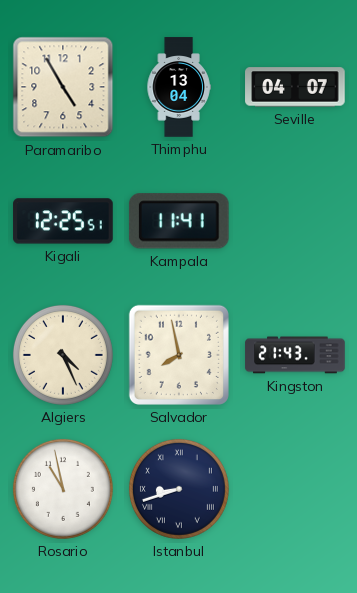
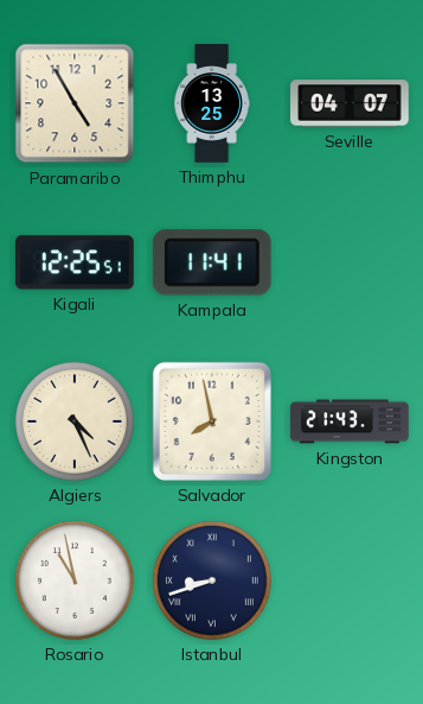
Thimphu: 13:04 -> 13:25
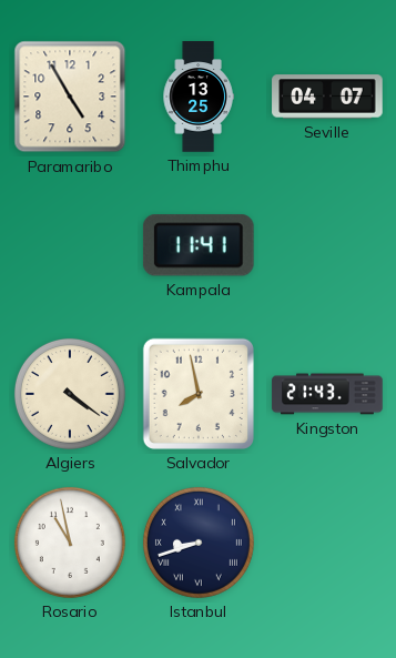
Kigali: 12:25 -> none
Algiers: 4:26 -> 4:21
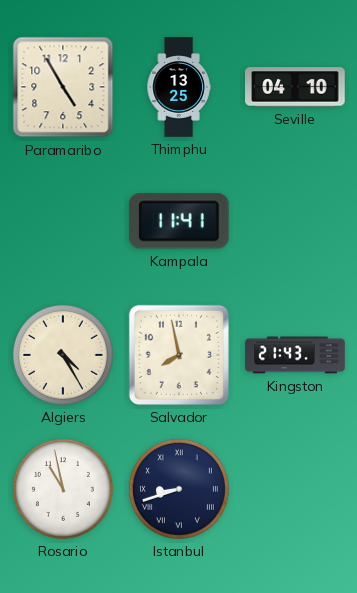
Seville: 04:07 -> 04:10
Algiers: 4:21 -> 4:25
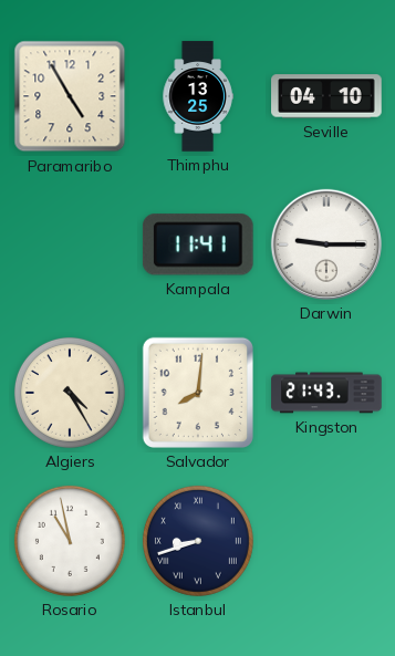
Darwin: none -> 9:15
Salvador: 7:58 -> 8:01
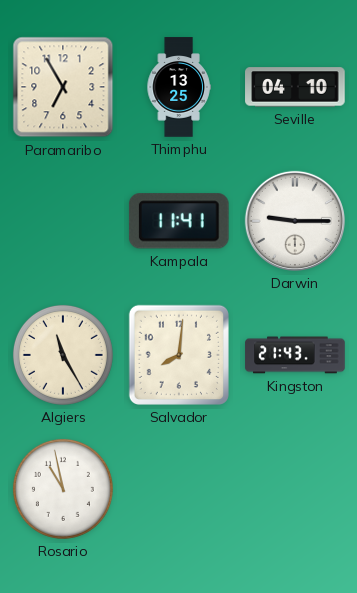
Paramaribo: 4:55 -> 6:55
Algiers: 4:25 -> 11:25
Istanbul: 8:42 -> none
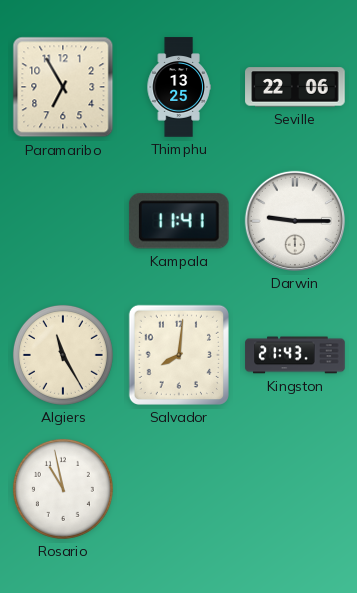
Seville: 04:10 -> 22:06
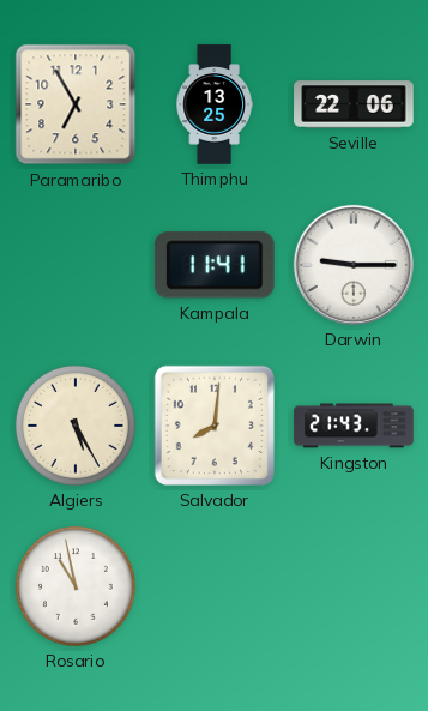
Algiers: 11:25 -> 5:25
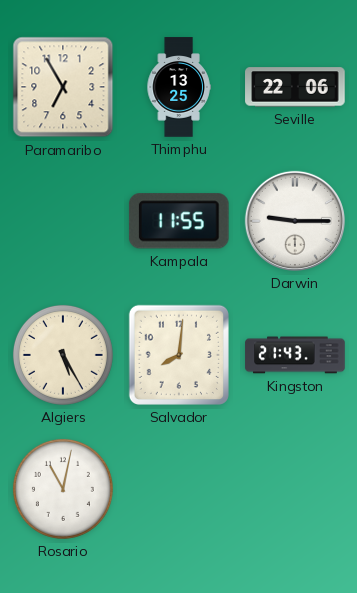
Kampala: 11:41 -> 11:55
Rosario: 10:58 -> 11:02
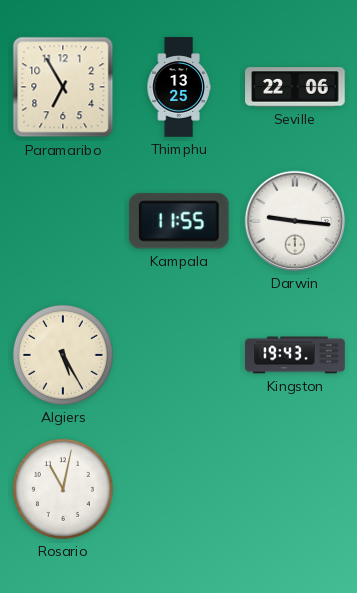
Darwin: 9:15 -> 9:16
Salvador: 8:01 -> none
Kingston: 21:43 -> 19:43
